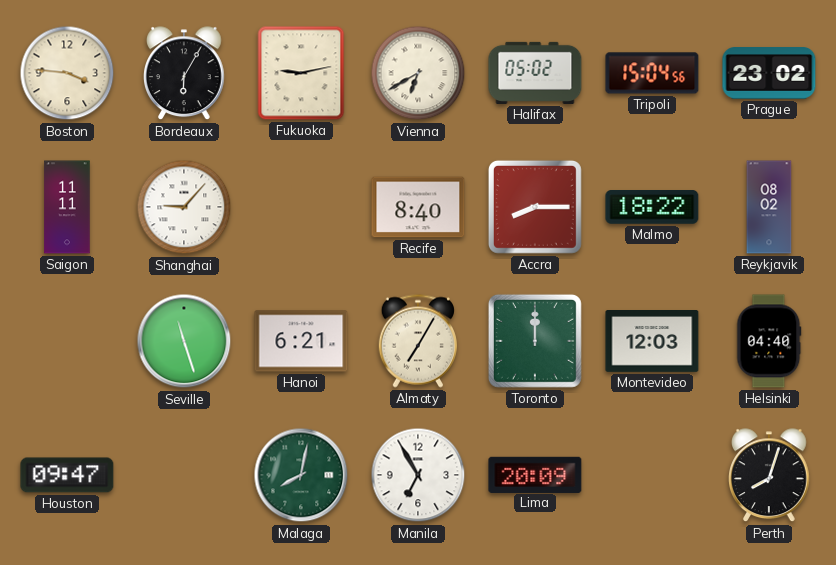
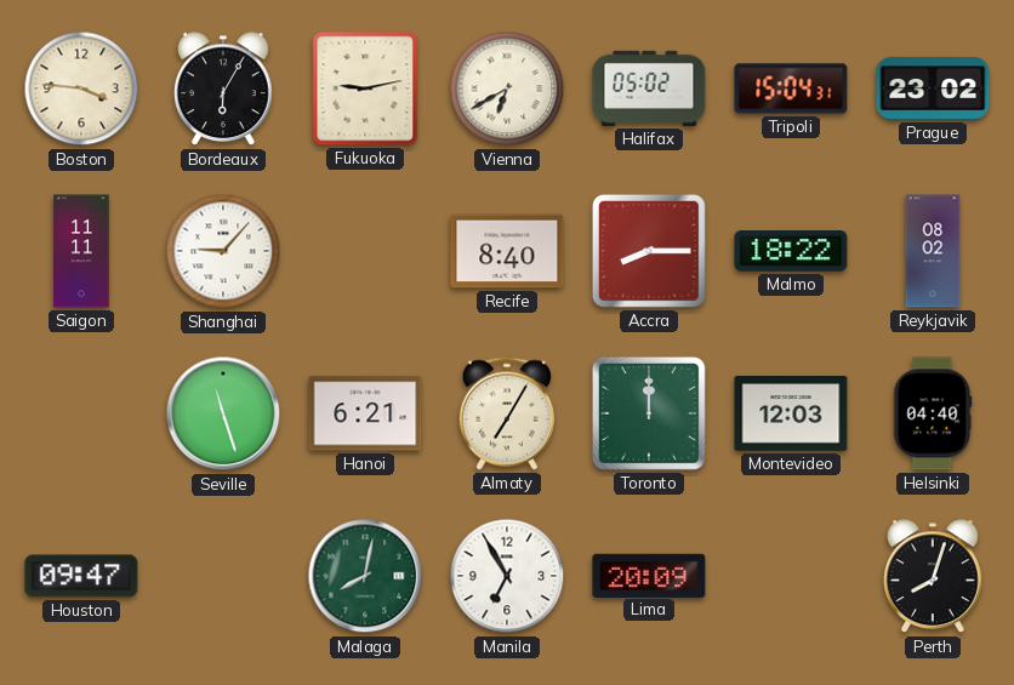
Tripoli: 15:04:56 -> 15:04:31
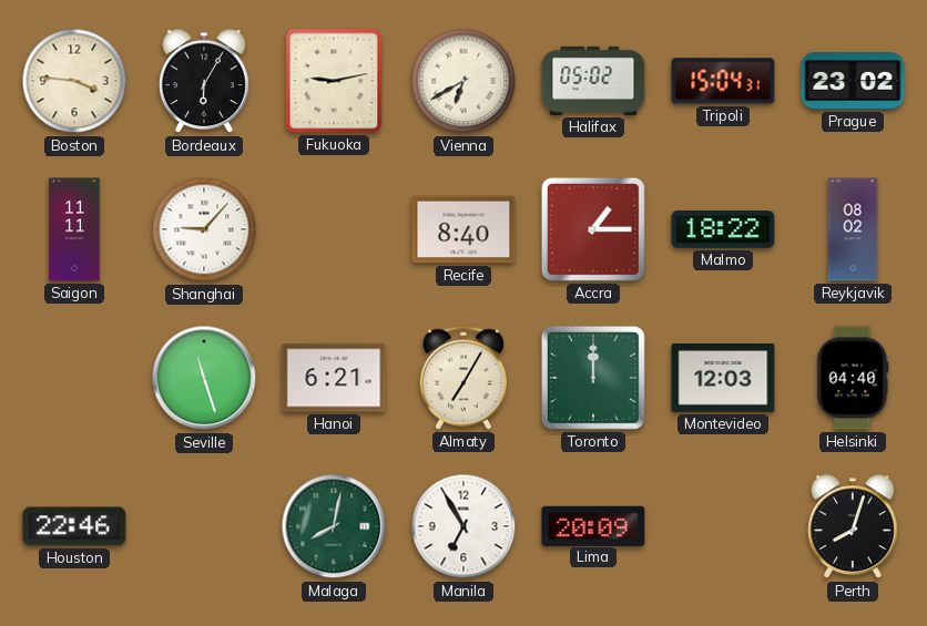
Accra: 8:15 -> 1:15
Houston: 09:47 -> 22:46
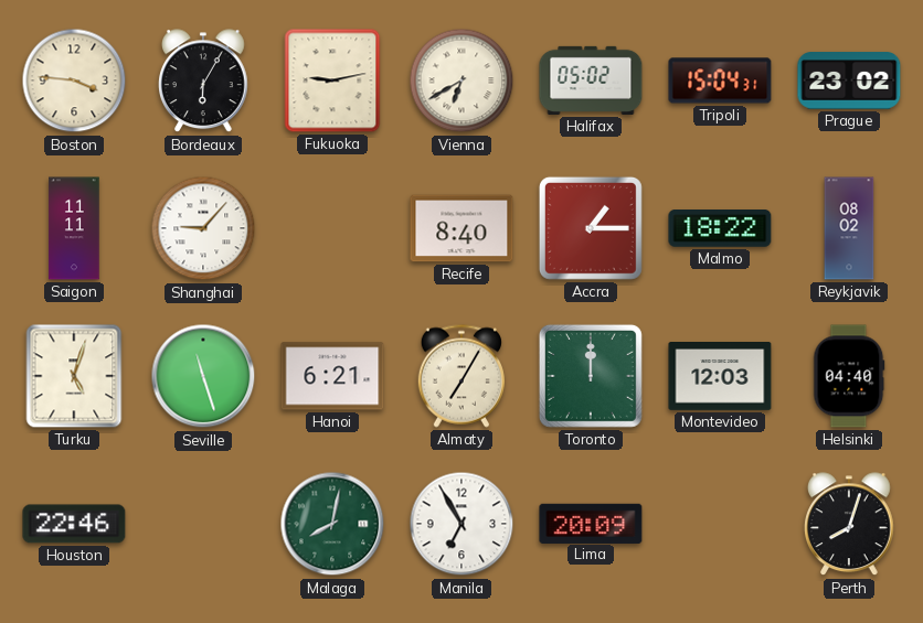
Turku: none -> 5:03
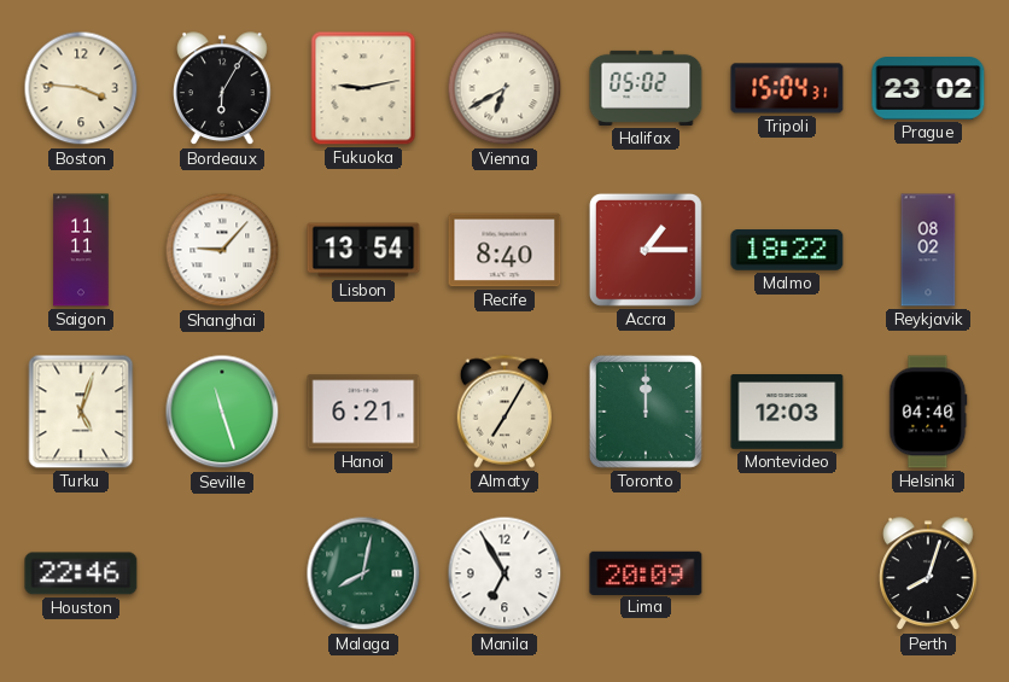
Lisbon: none -> 13:54
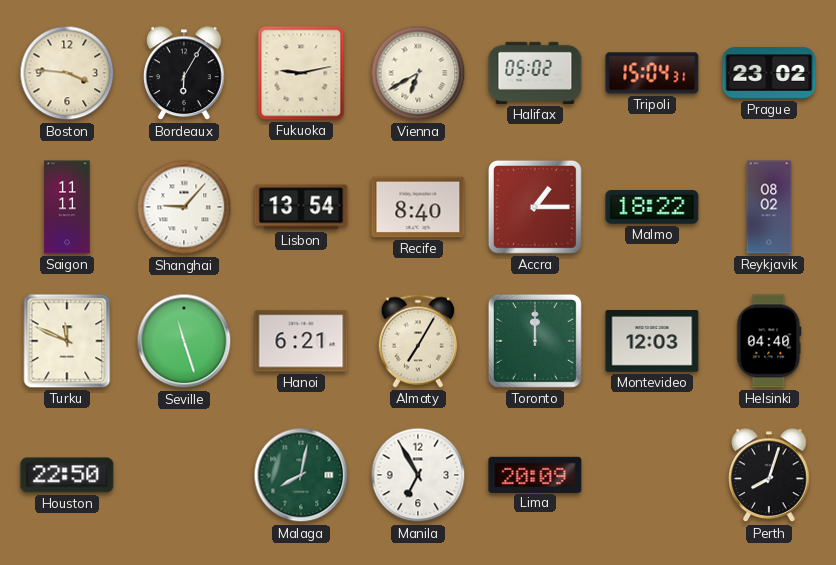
Turku: 5:03 -> 11:49
Houston: 22:46 -> 22:50
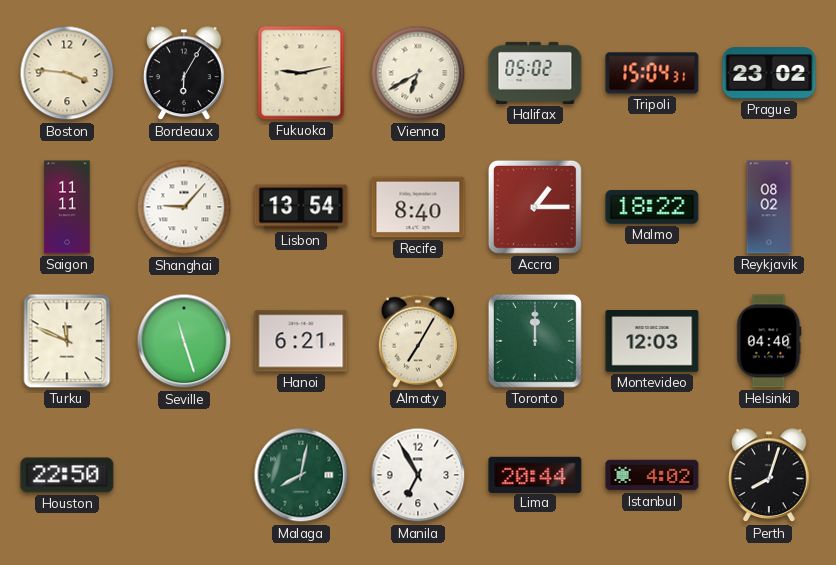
Lima: 20:09 -> 20:44
Istanbul: none -> 4:02
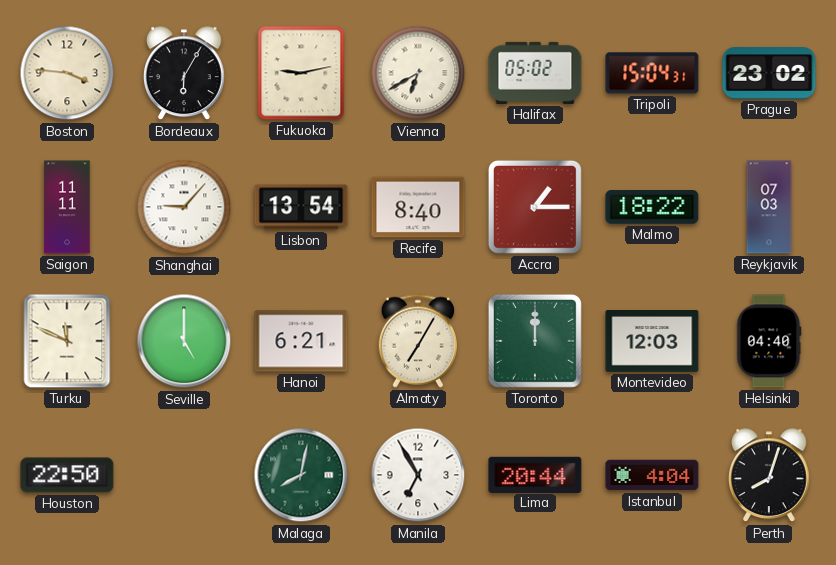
Reykjavik: 08:02 -> 07:03
Seville: 11:27 -> 5:00
Istanbul: 4:02 -> 4:04
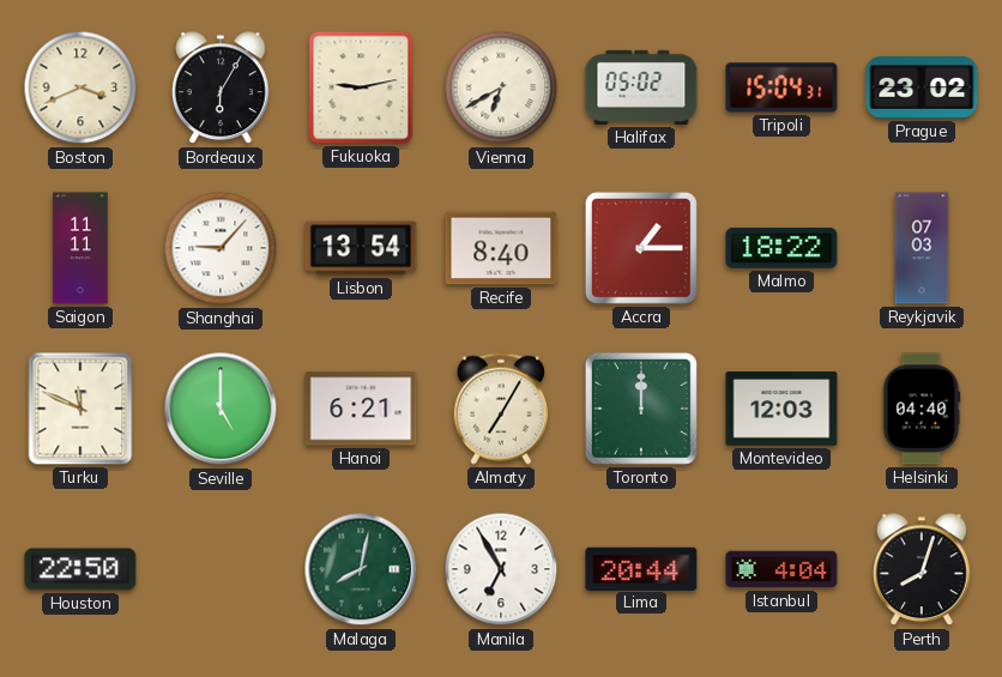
Boston: 3:46 -> 3:41
